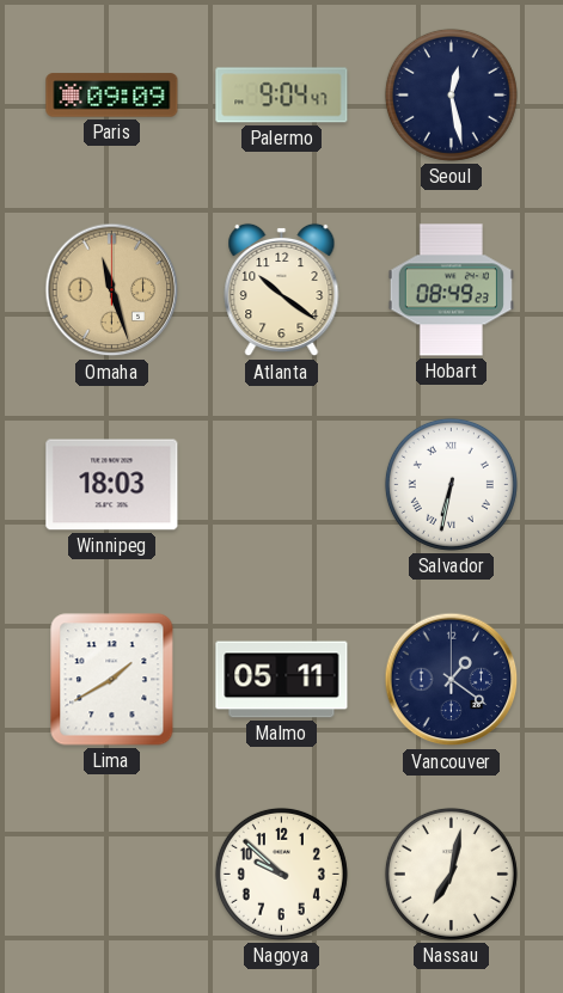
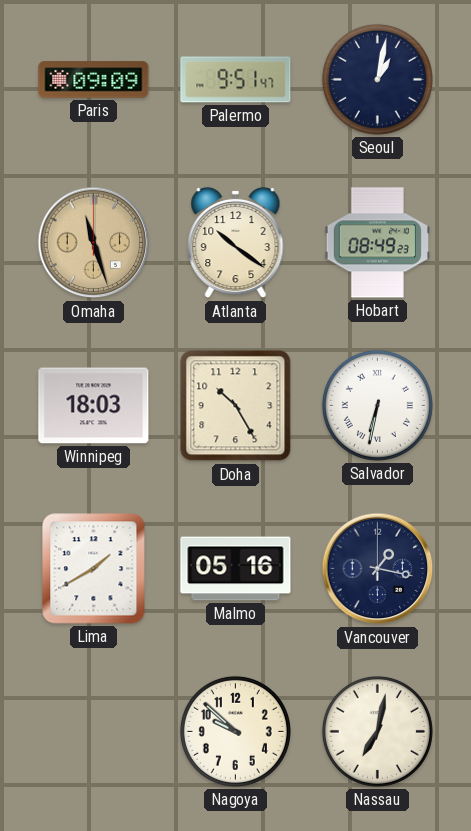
Palermo: 9:04 -> 9:51
Seoul: 12:28 -> 1:02
Doha: none -> 10:25
Malmo: 05:11 -> 05:16
Vancouver: 1:21 -> 1:17
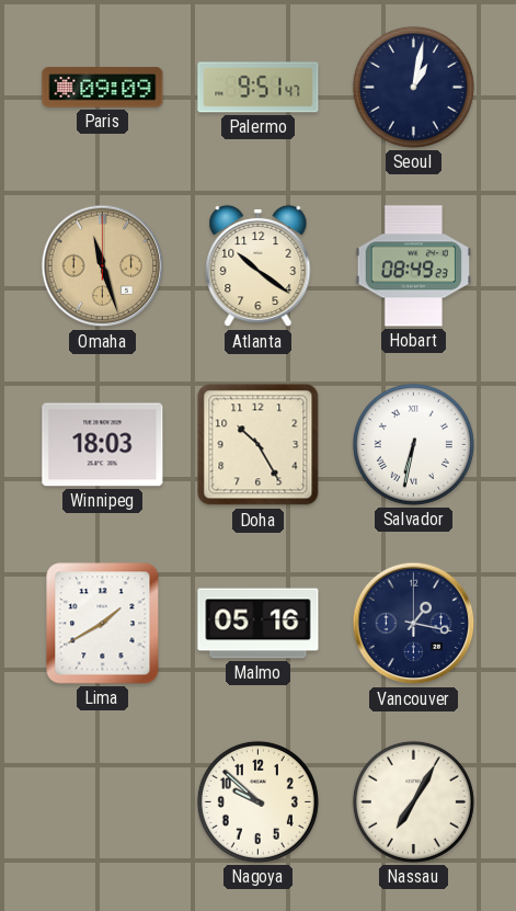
Nassau: 7:02 -> 7:05
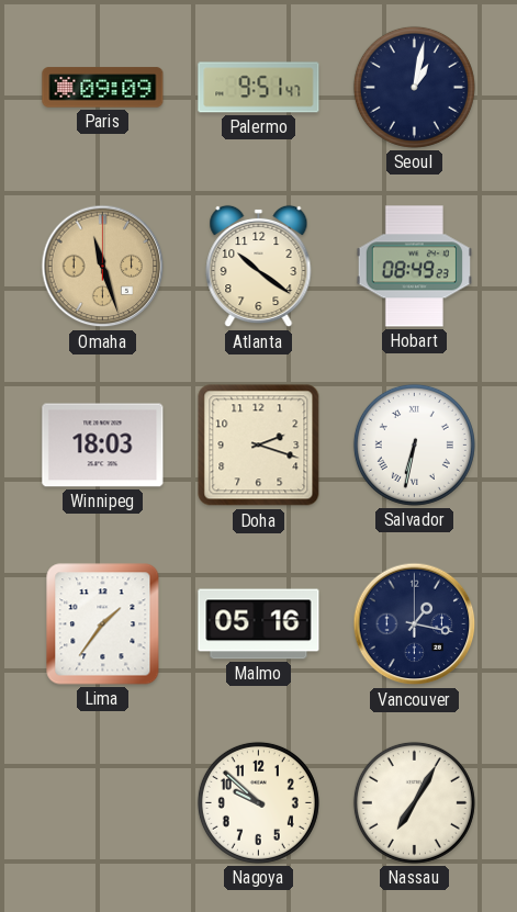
Doha: 10:25 -> 2:18
Lima: 1:40 -> 1:36
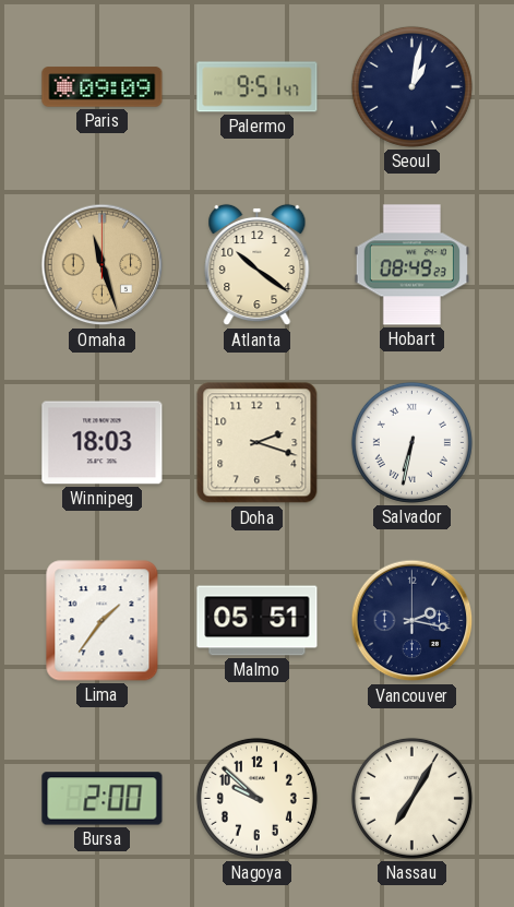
Malmo: 05:16 -> 05:51
Vancouver: 1:17 -> 2:17
Bursa: none -> 2:00
